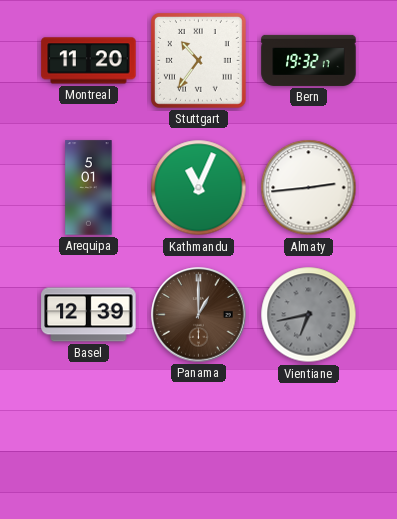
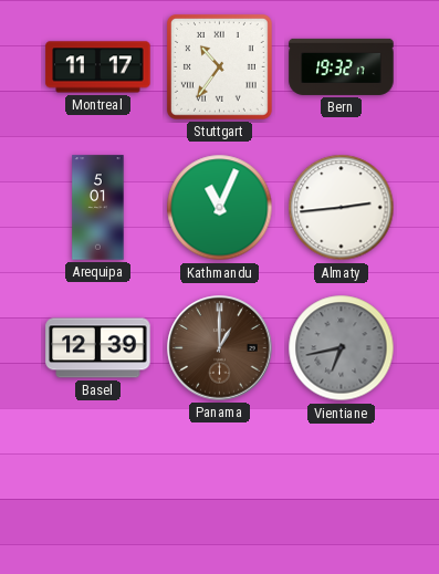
Montreal: 11:20 -> 11:17
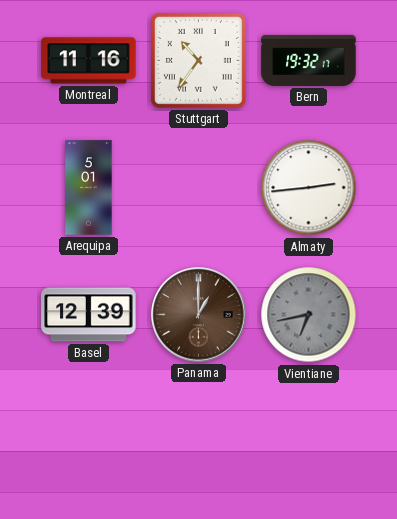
Montreal: 11:17 -> 11:16
Kathmandu: 11:04 -> none
